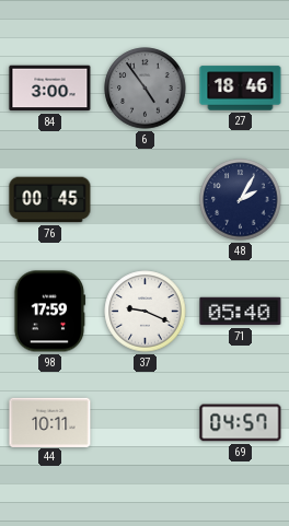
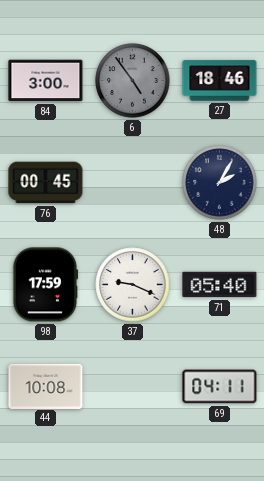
44: 10:11 -> 10:08
69: 04:57 -> 04:11
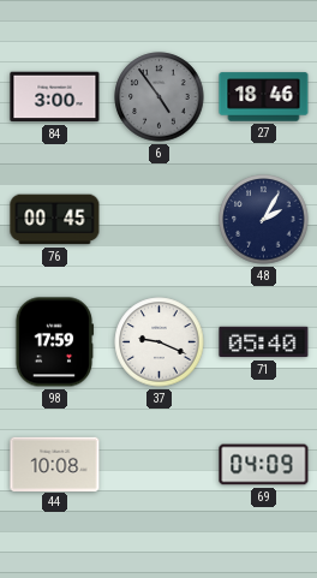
69: 04:11 -> 04:09
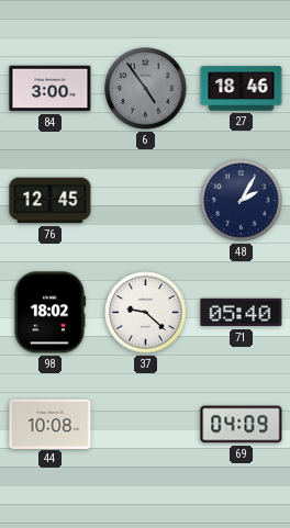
76: 00:45 -> 12:45
98: 17:59 -> 18:02
37: 9:19 -> 9:22
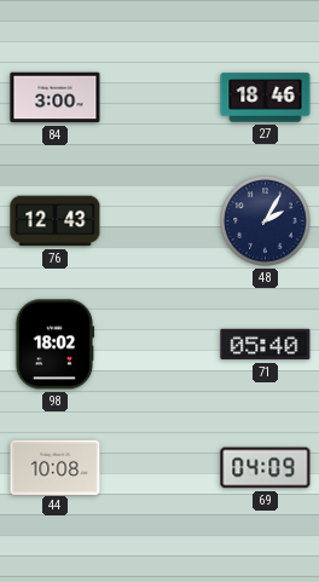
6: 4:54 -> none
76: 12:45 -> 12:43
37: 9:22 -> none
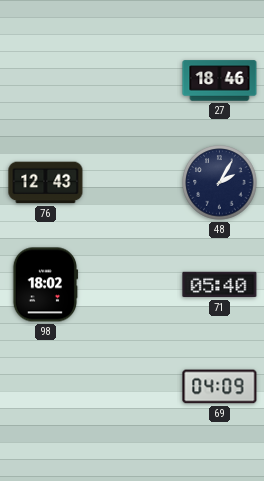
84: 3:00 -> none
44: 10:08 -> none
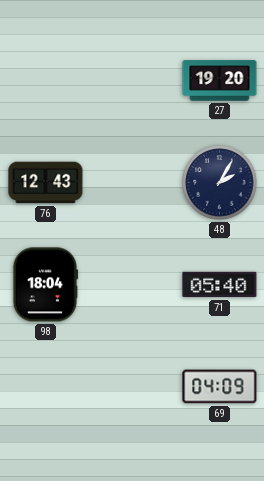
27: 18:46 -> 19:20
98: 18:02 -> 18:04
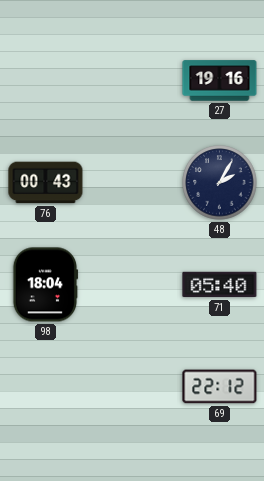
27: 19:20 -> 19:16
76: 12:43 -> 00:43
69: 04:09 -> 22:12
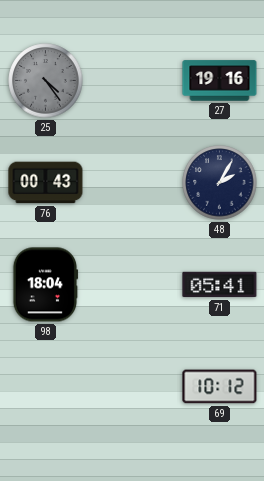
25: none -> 4:24
71: 05:40 -> 05:41
69: 22:12 -> 10:12
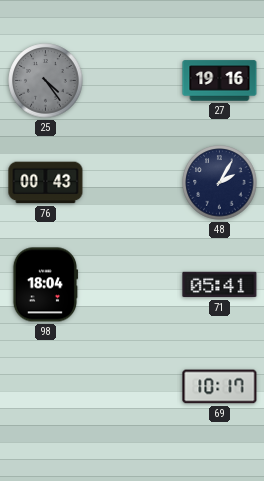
69: 10:12 -> 10:17
